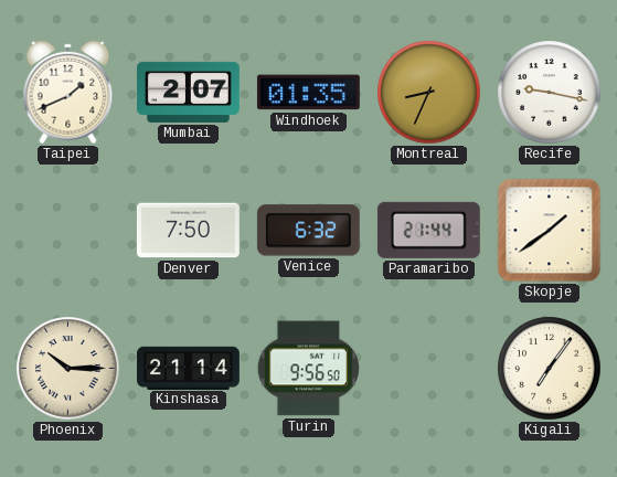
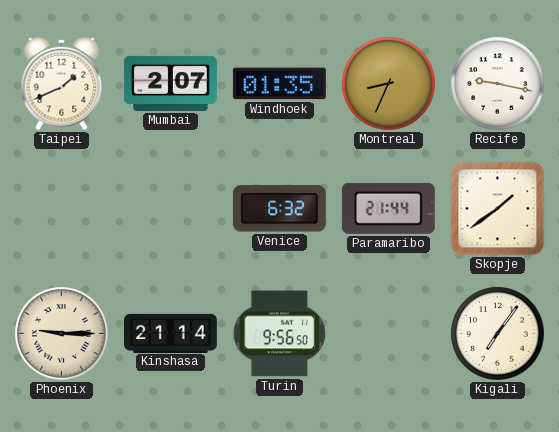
Denver: 7:50 -> none
Phoenix: 10:15 -> 9:15
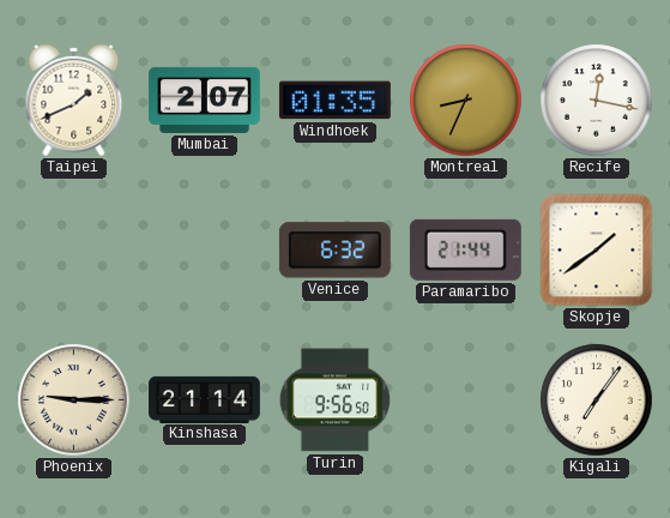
Recife: 9:17 -> 12:17
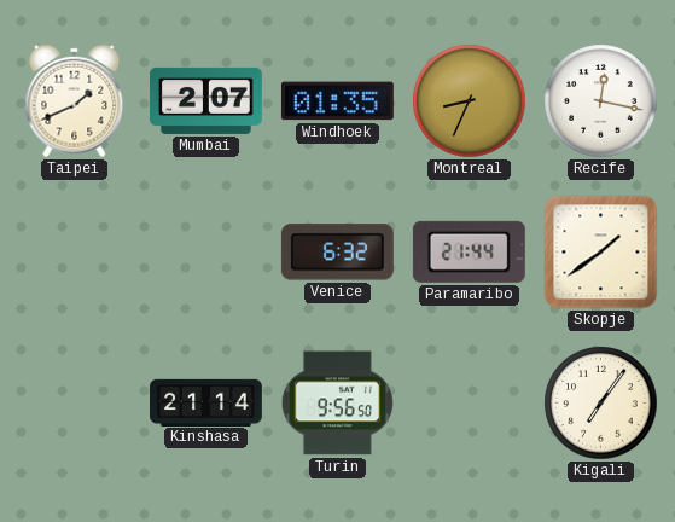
Phoenix: 9:15 -> none
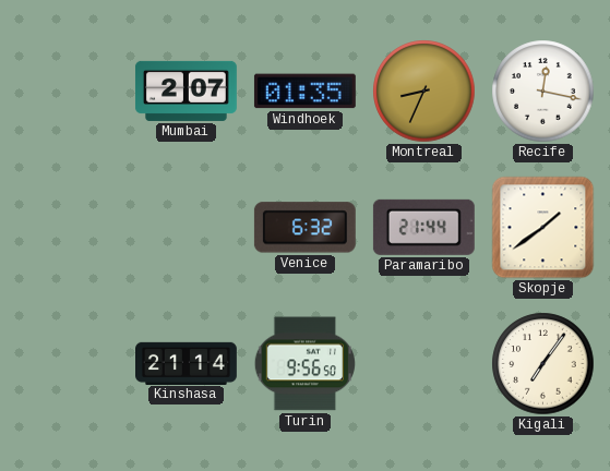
Taipei: 1:41 -> none
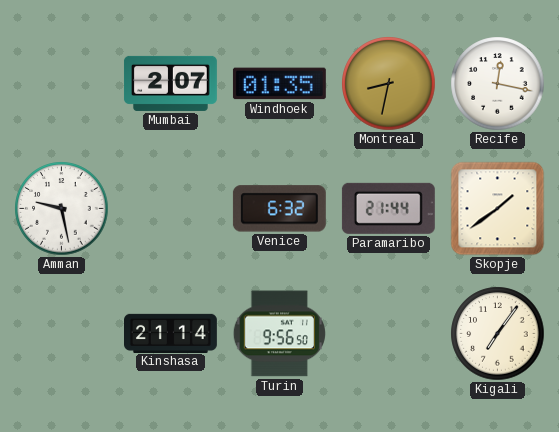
Montreal: 8:34 -> 8:32
Amman: none -> 9:28
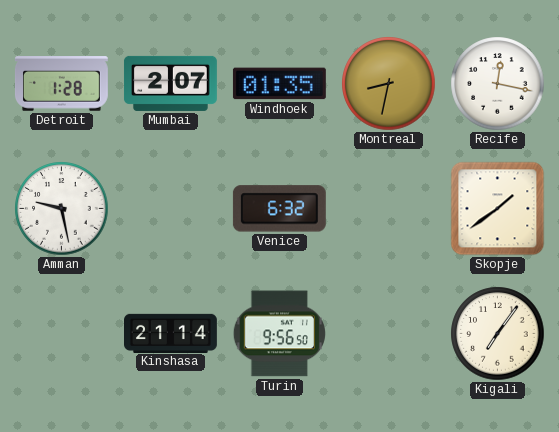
Detroit: none -> 1:28
Paramaribo: 21:44 -> none
